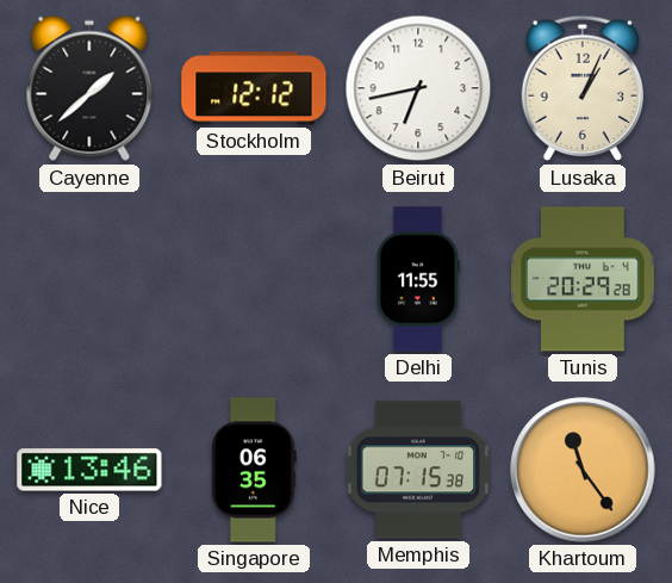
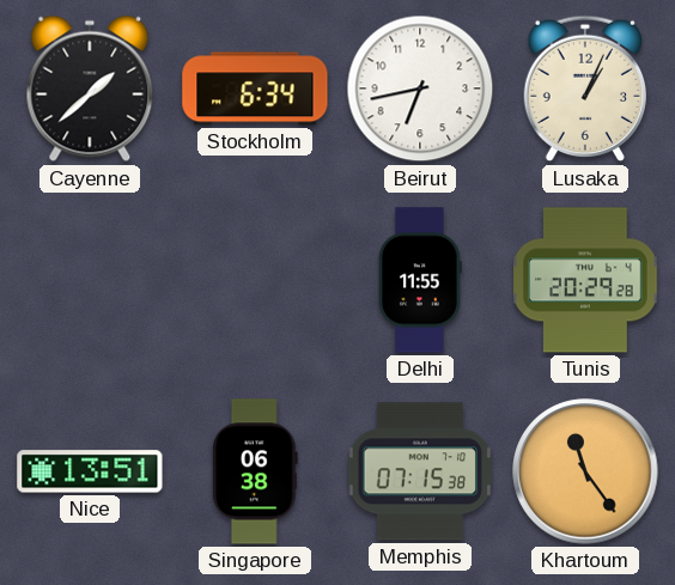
Stockholm: 12:12 -> 6:34
Nice: 13:46 -> 13:51
Singapore: 06:35 -> 06:38
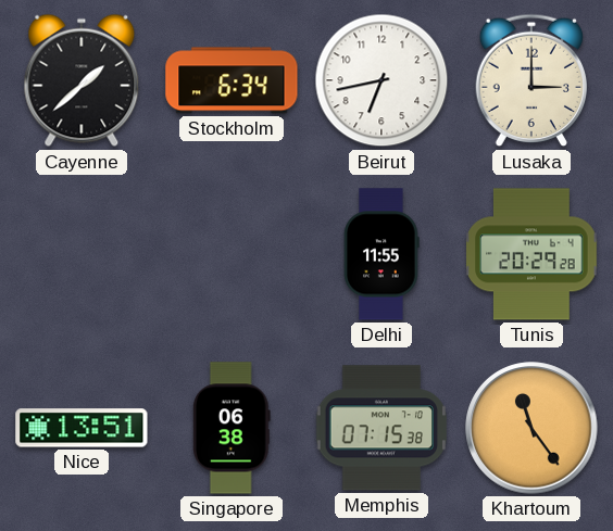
Lusaka: 1:04 -> 3:00
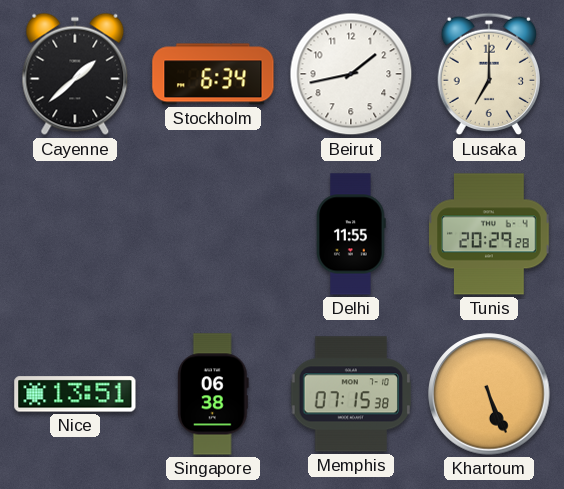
Beirut: 6:43 -> 1:43
Lusaka: 3:00 -> 7:00
Khartoum: 11:24 -> 5:26
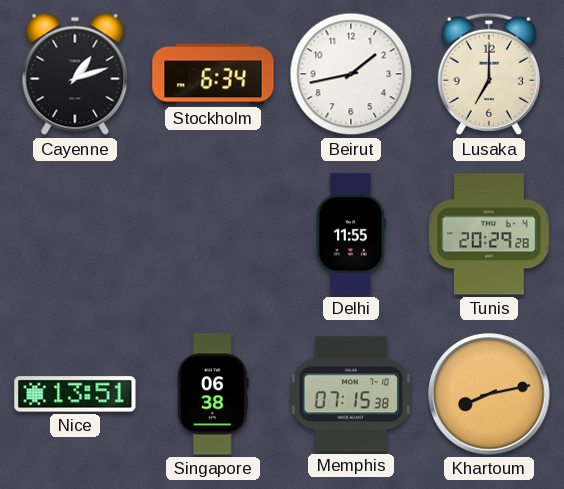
Cayenne: 1:38 -> 1:12
Khartoum: 5:26 -> 8:13
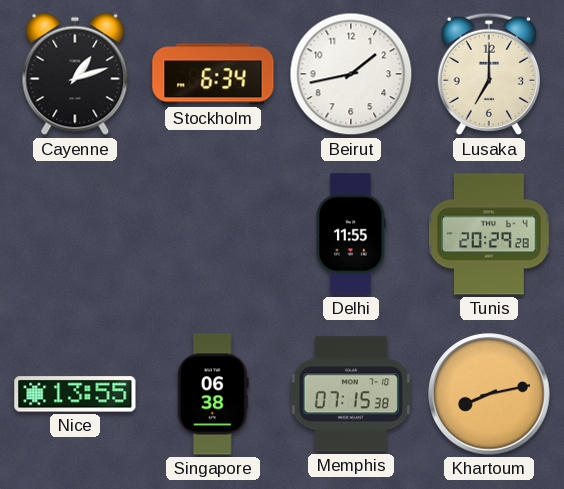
Nice: 13:51 -> 13:55
